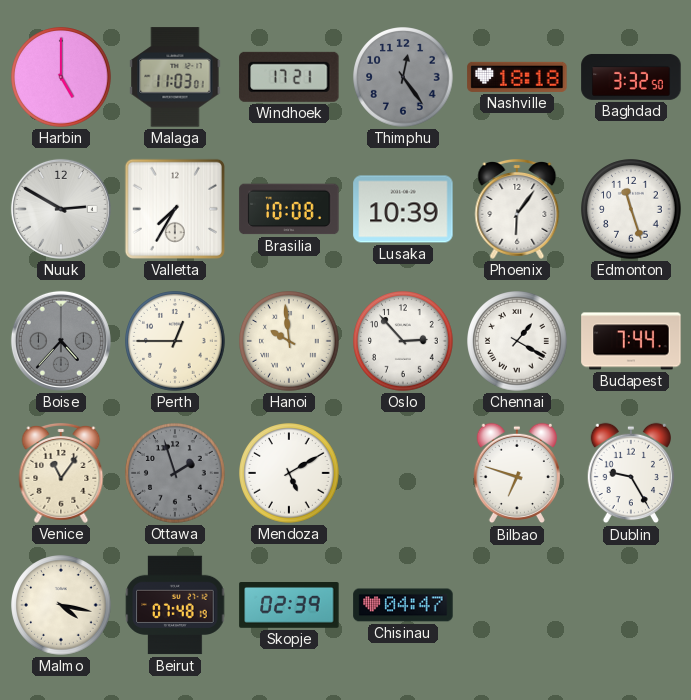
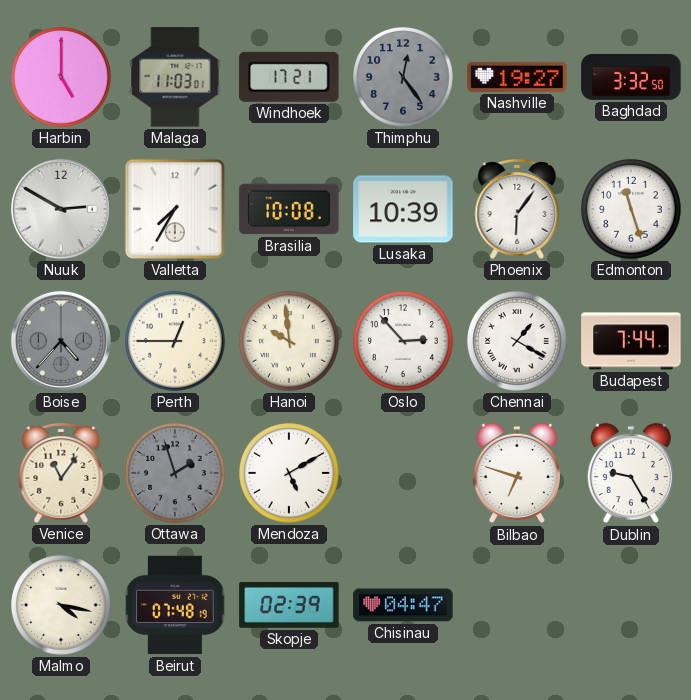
Nashville: 18:18 -> 19:27
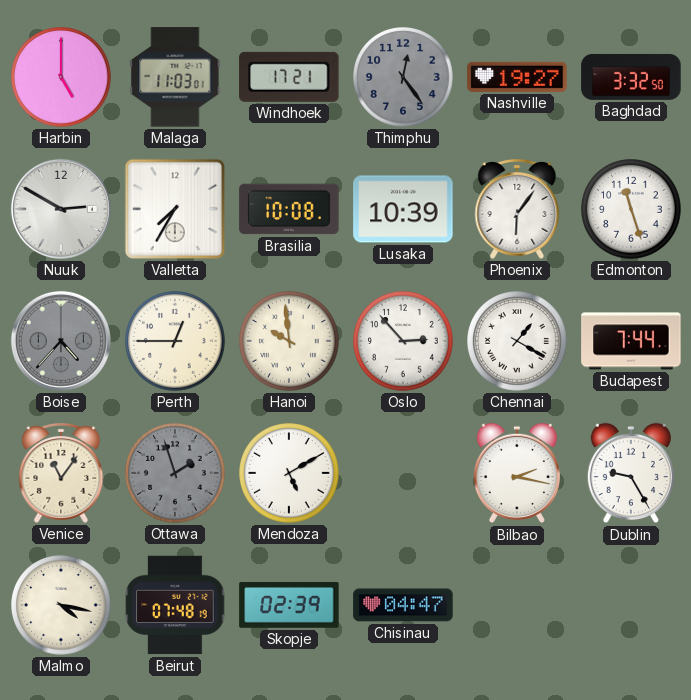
Bilbao: 6:48 -> 2:17
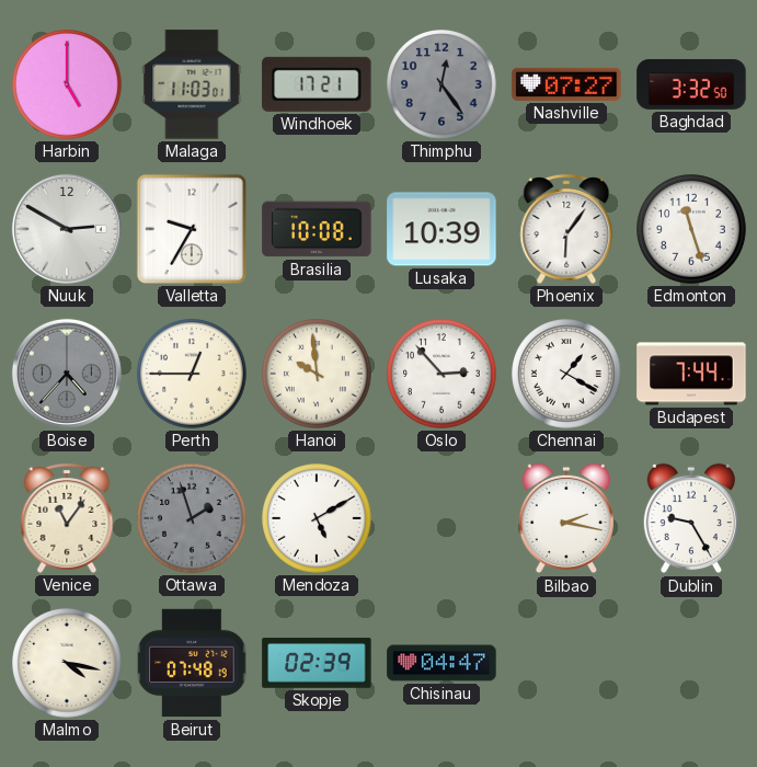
Nashville: 19:27 -> 07:27
Valletta: 7:35 -> 9:35
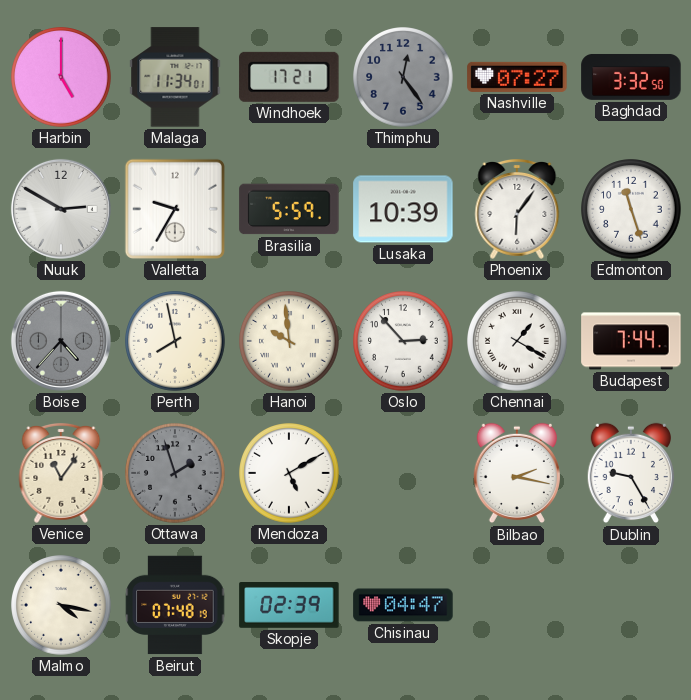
Malaga: 11:03 -> 11:34
Brasilia: 10:08 -> 5:59
Perth: 12:45 -> 7:58
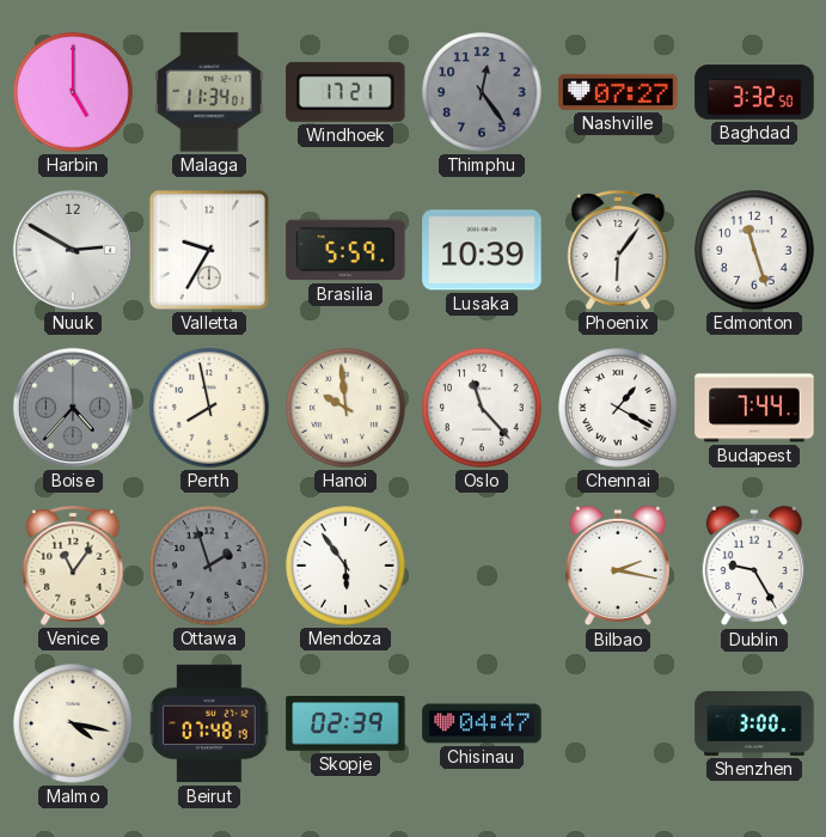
Oslo: 2:53 -> 11:23
Mendoza: 5:10 -> 5:54
Shenzhen: none -> 3:00
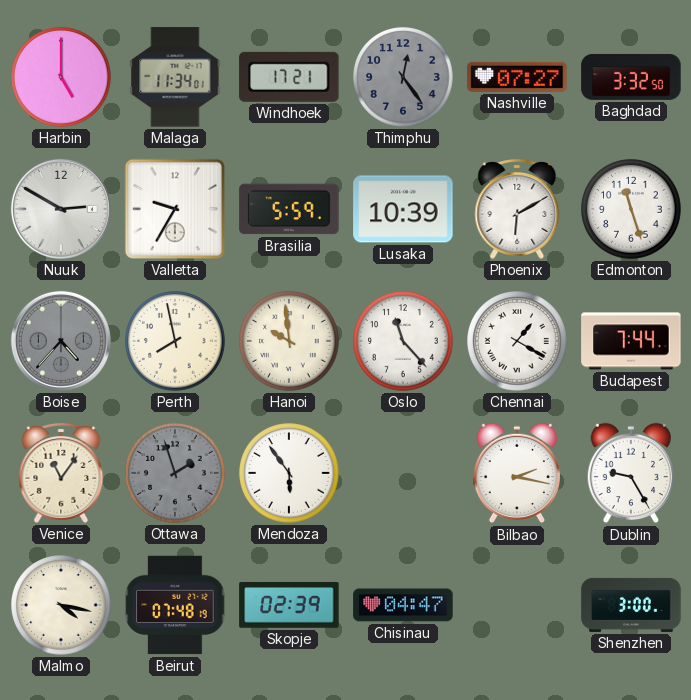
Phoenix: 6:06 -> 6:10
